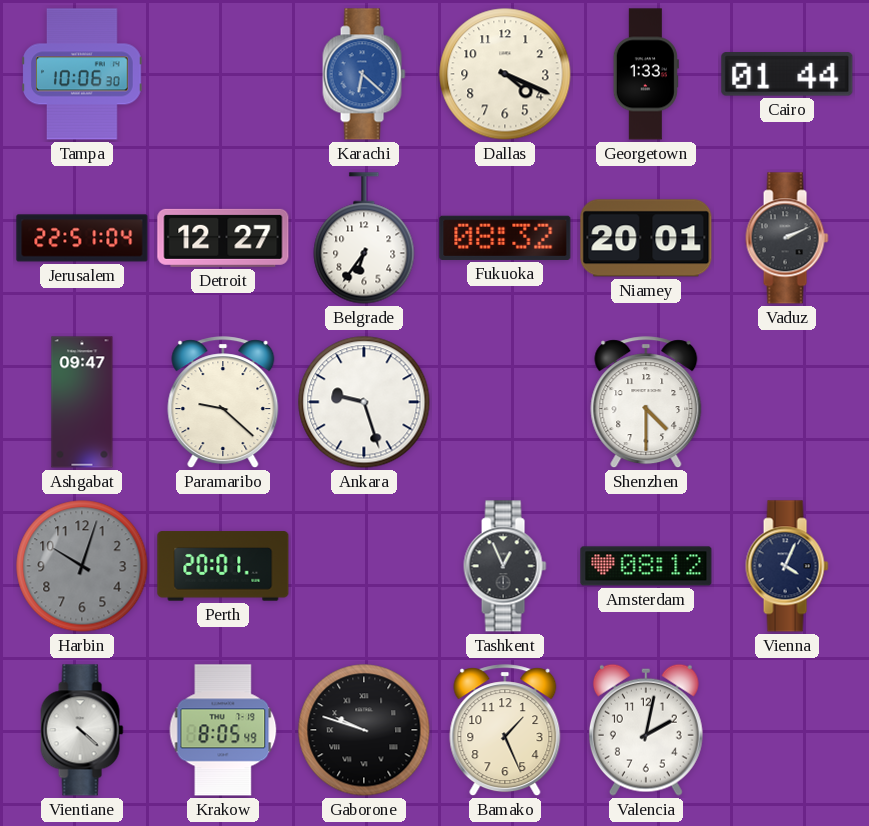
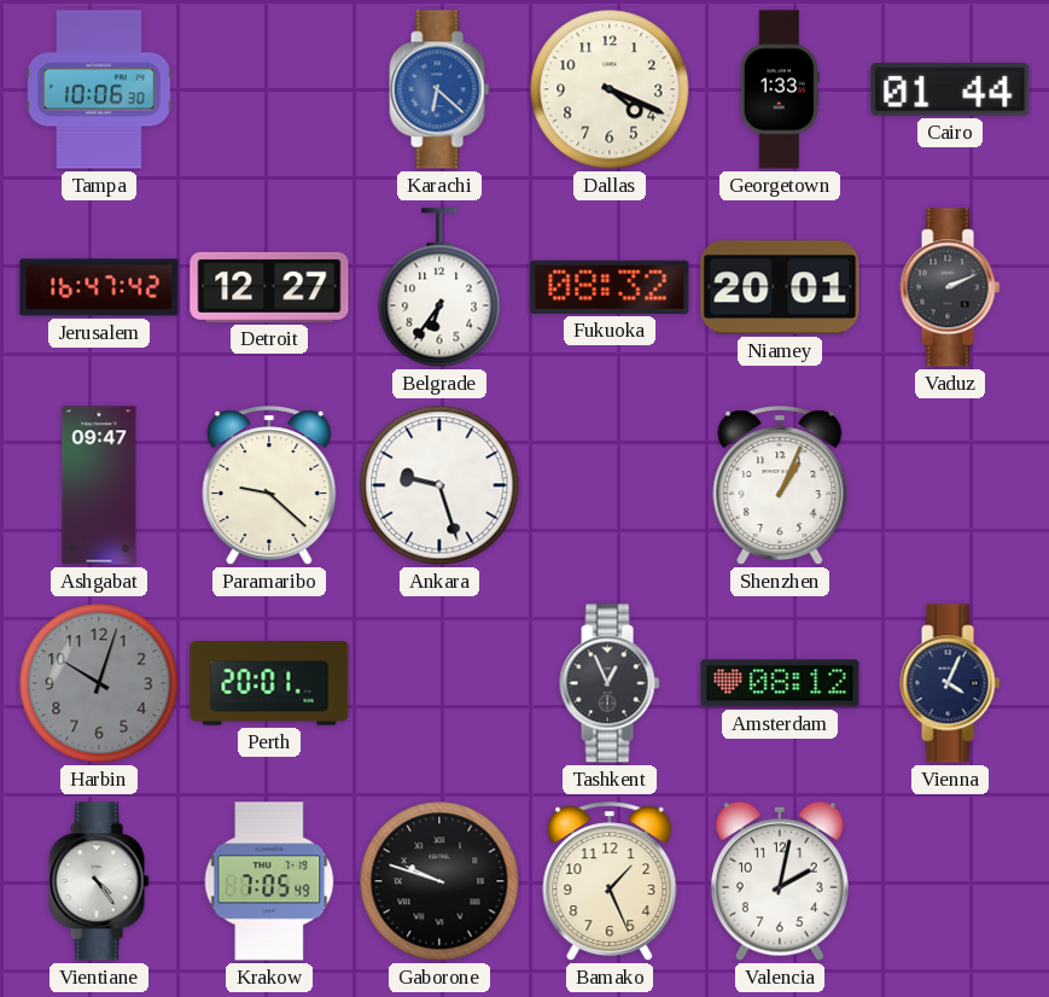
Jerusalem: 22:51 -> 16:47
Shenzhen: 4:30 -> 1:04
Vientiane: 4:22 -> 4:24
Krakow: 8:05 -> 7:05
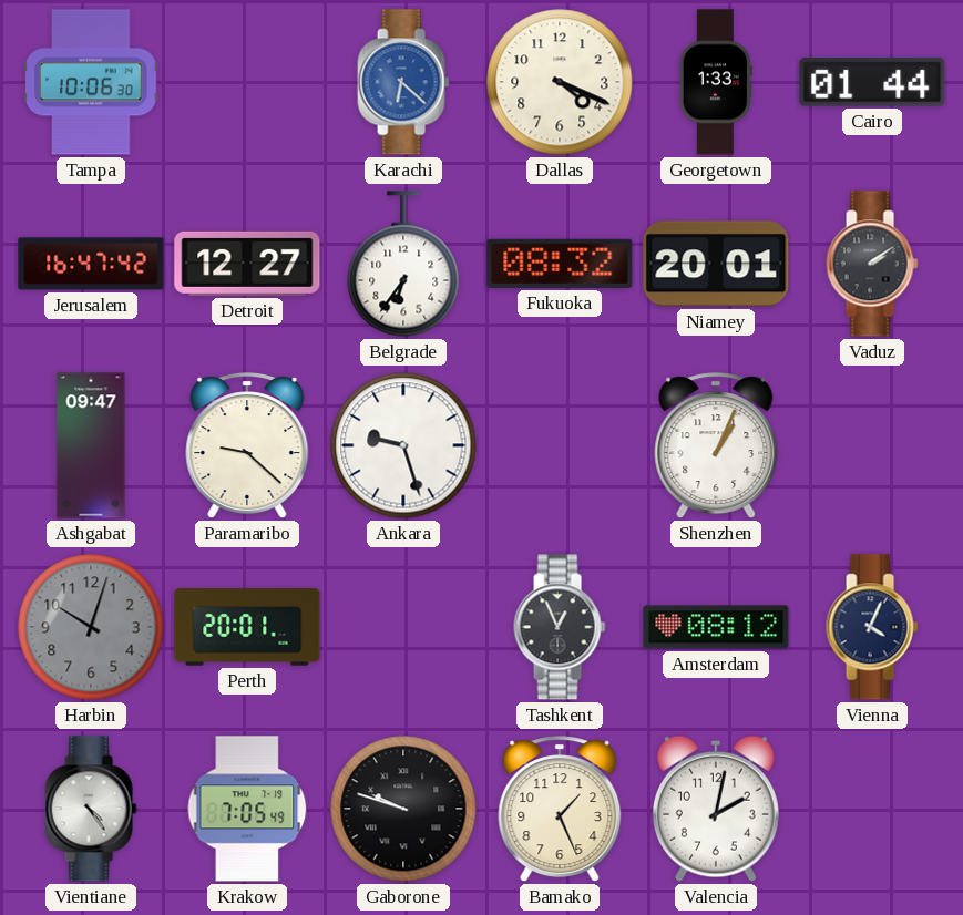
Vaduz: 2:11 -> 2:09
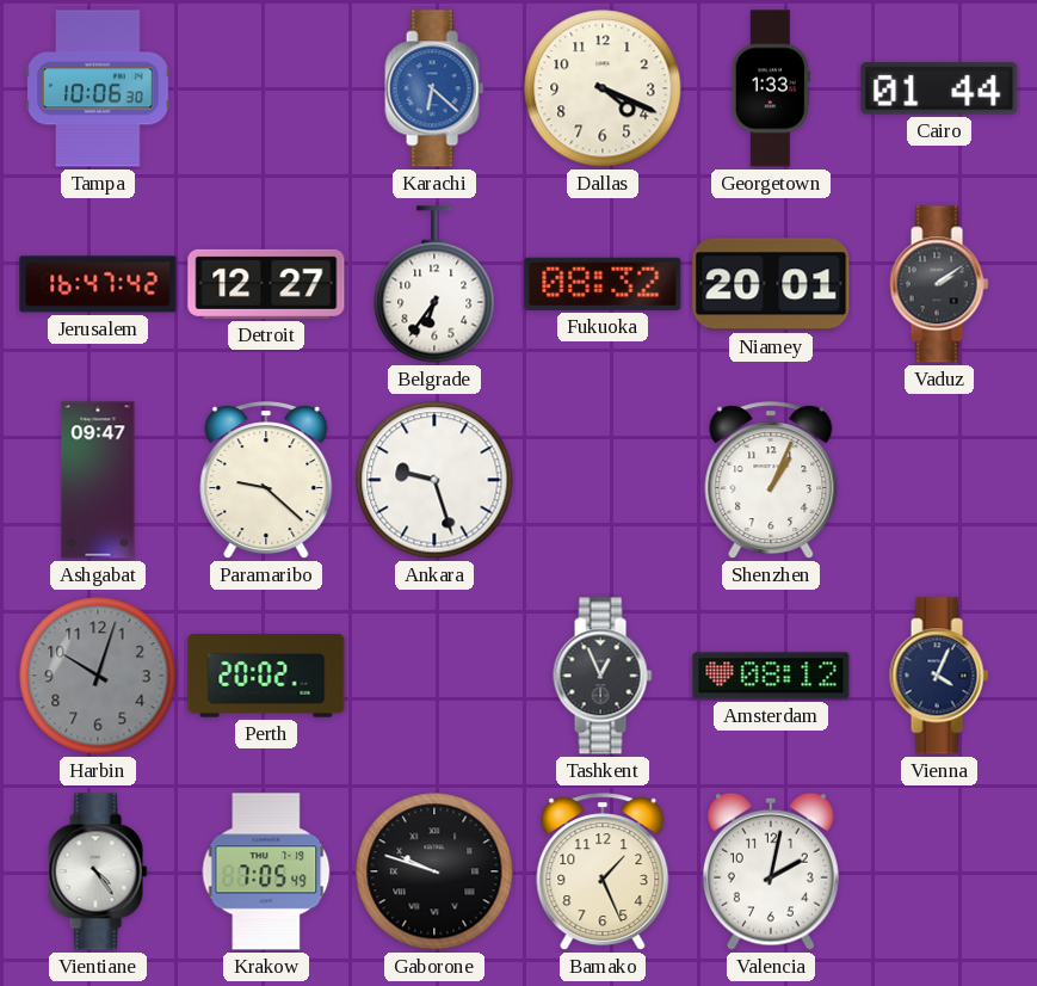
Perth: 20:01 -> 20:02
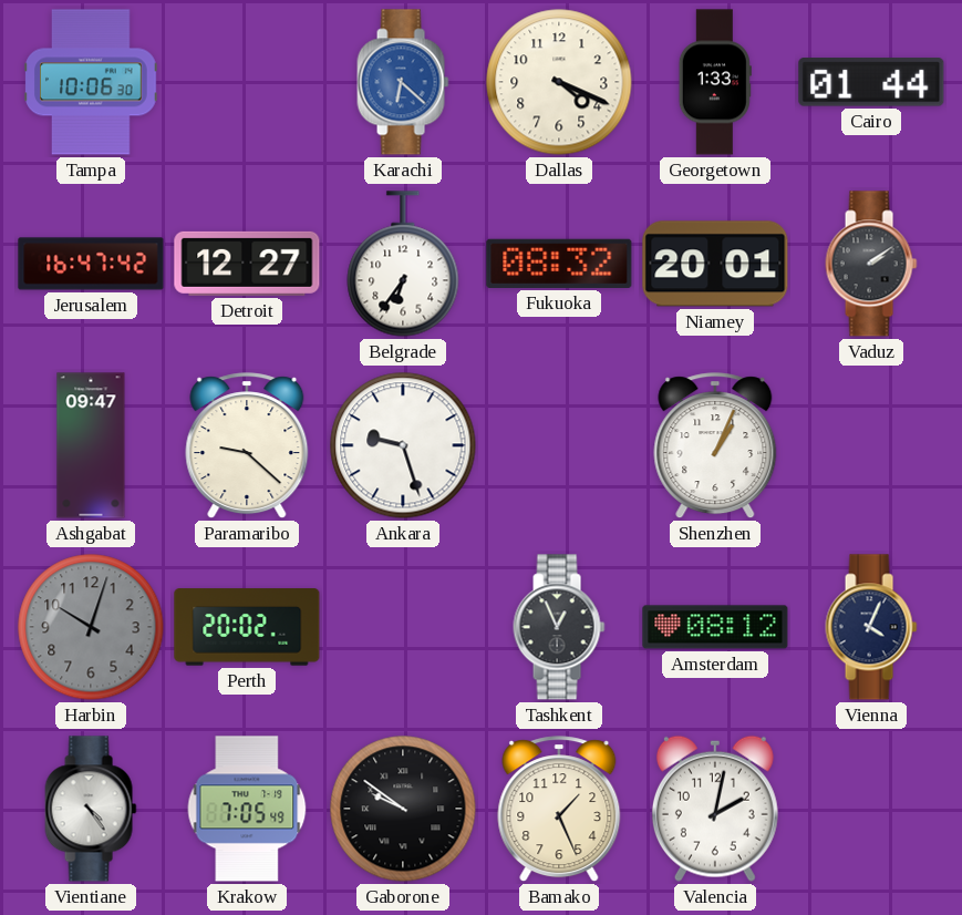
Gaborone: 9:48 -> 9:51
